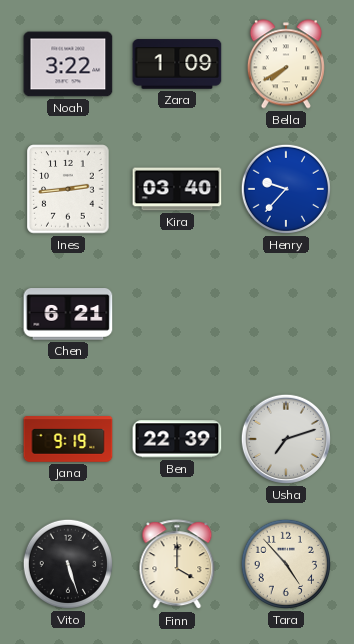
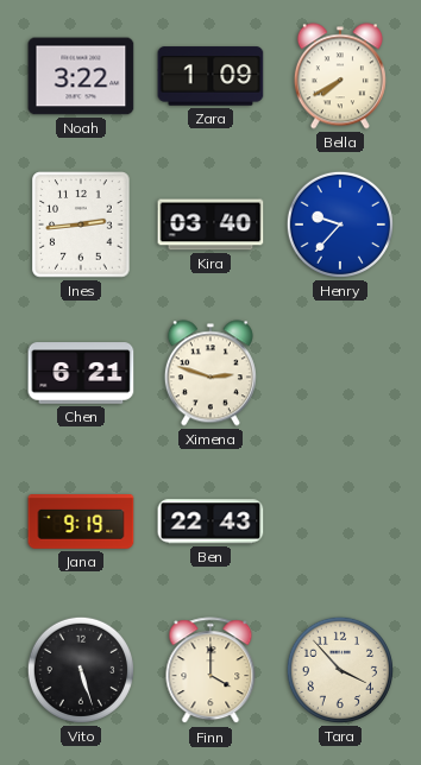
Ximena: none -> 2:48
Ben: 22:39 -> 22:43
Usha: 7:12 -> none
Tara: 4:53 -> 3:53
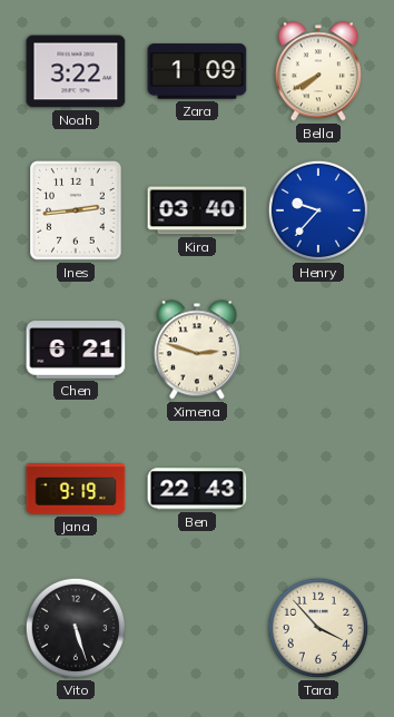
Finn: 4:00 -> none
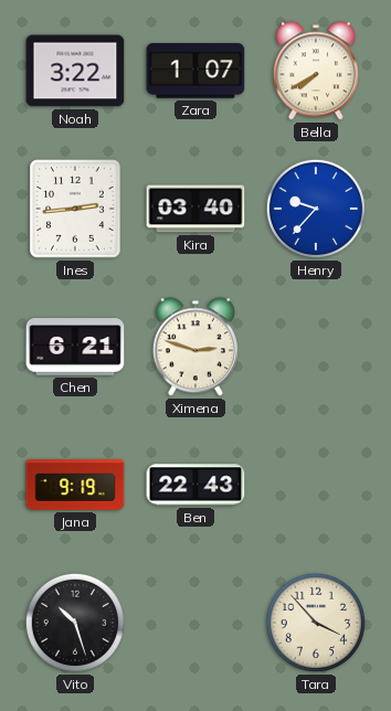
Zara: 1:09 -> 1:07
Vito: 5:27 -> 10:27
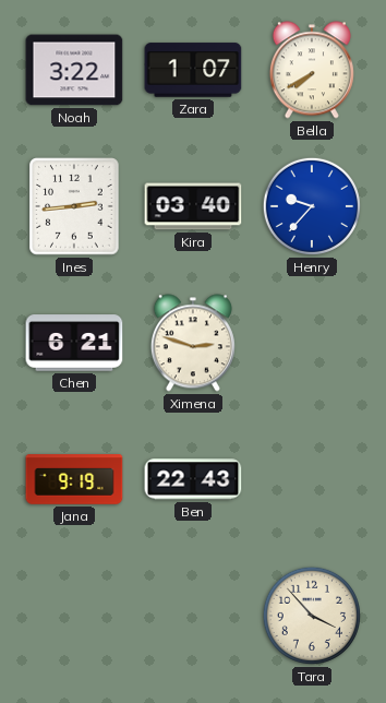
Vito: 10:27 -> none
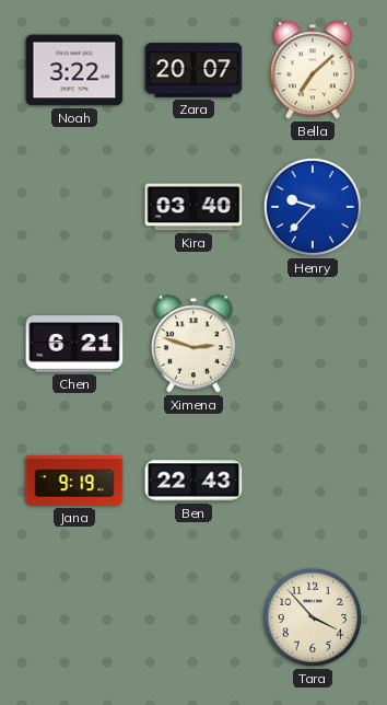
Zara: 1:07 -> 20:07
Bella: 7:40 -> 7:08
Ines: 2:44 -> none
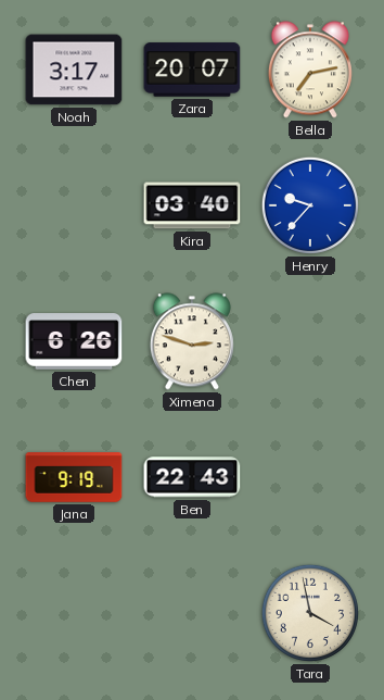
Noah: 3:22 -> 3:17
Bella: 7:08 -> 7:13
Chen: 6:21 -> 6:26
Tara: 3:53 -> 3:58
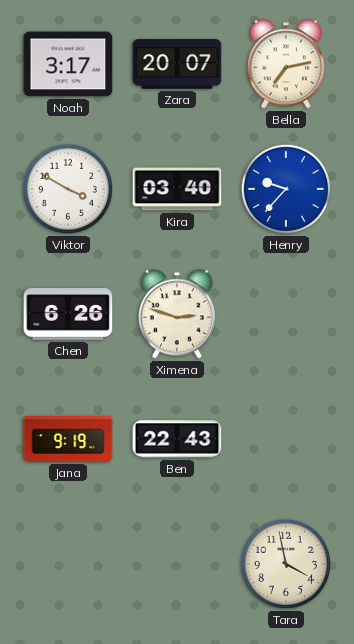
Viktor: none -> 3:50
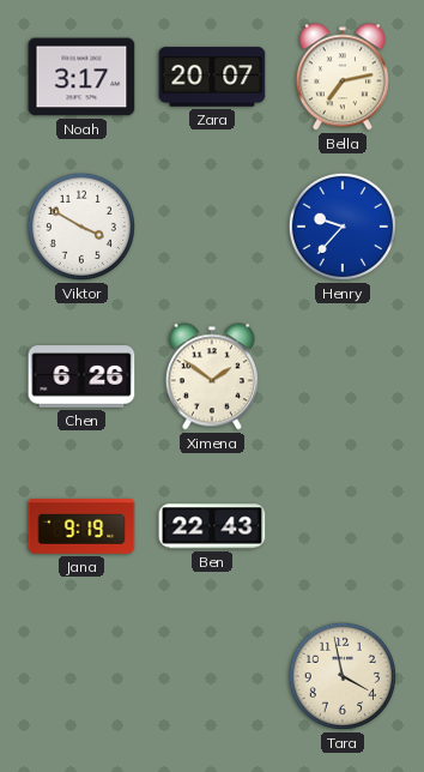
Kira: 03:40 -> none
Ximena: 2:48 -> 1:51
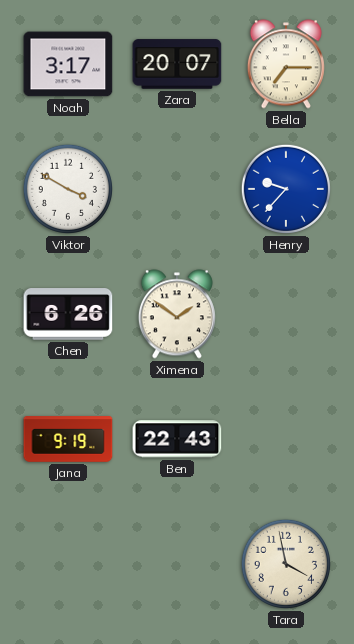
Bella: 7:13 -> 7:15
